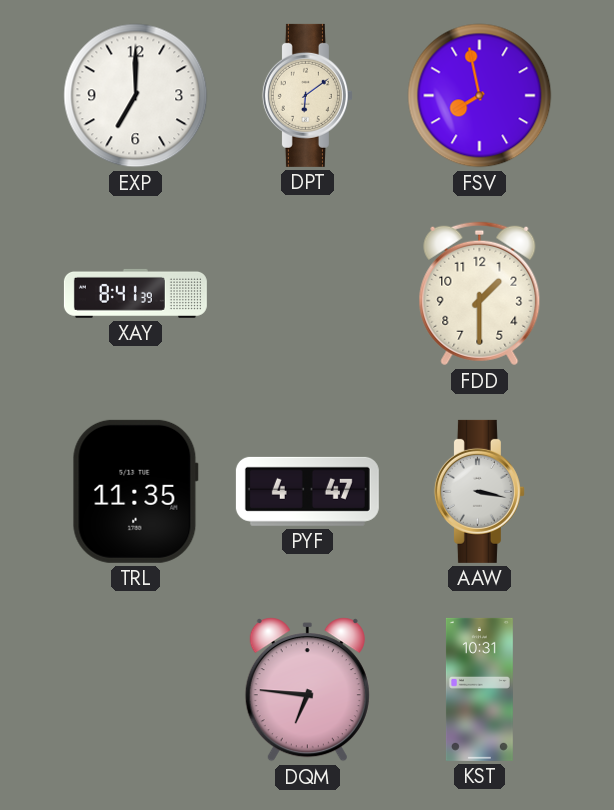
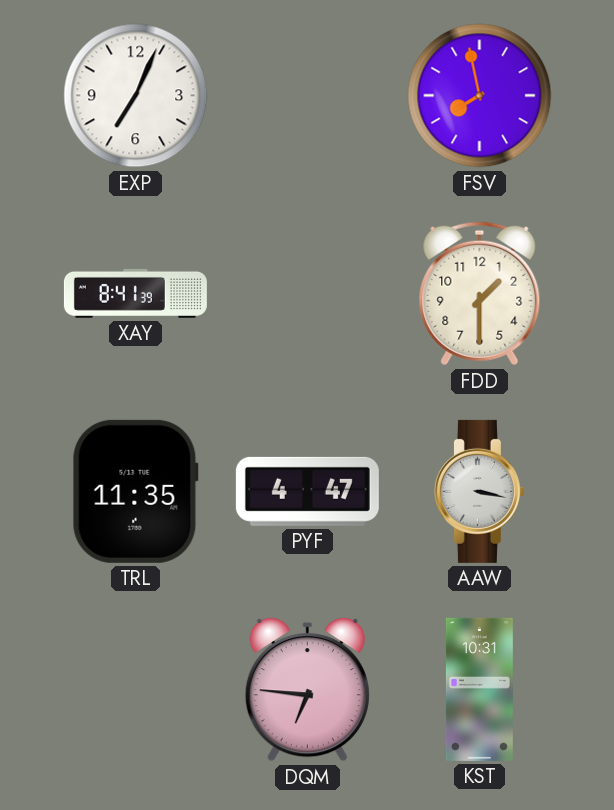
EXP: 7:00 -> 7:04
DPT: 6:09 -> none
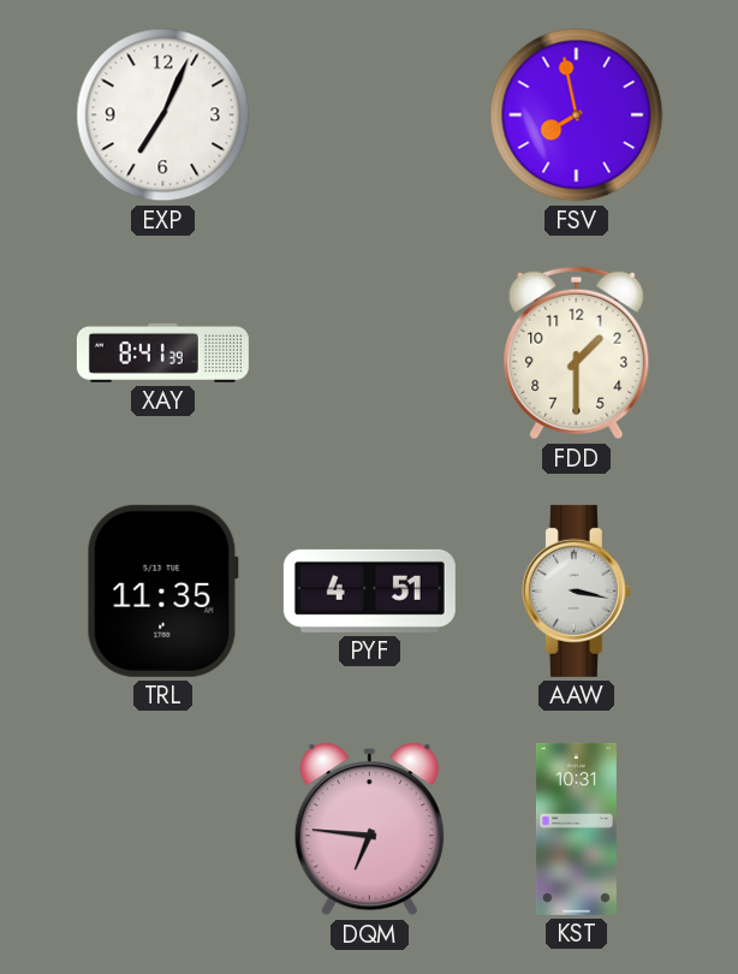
PYF: 4:47 -> 4:51
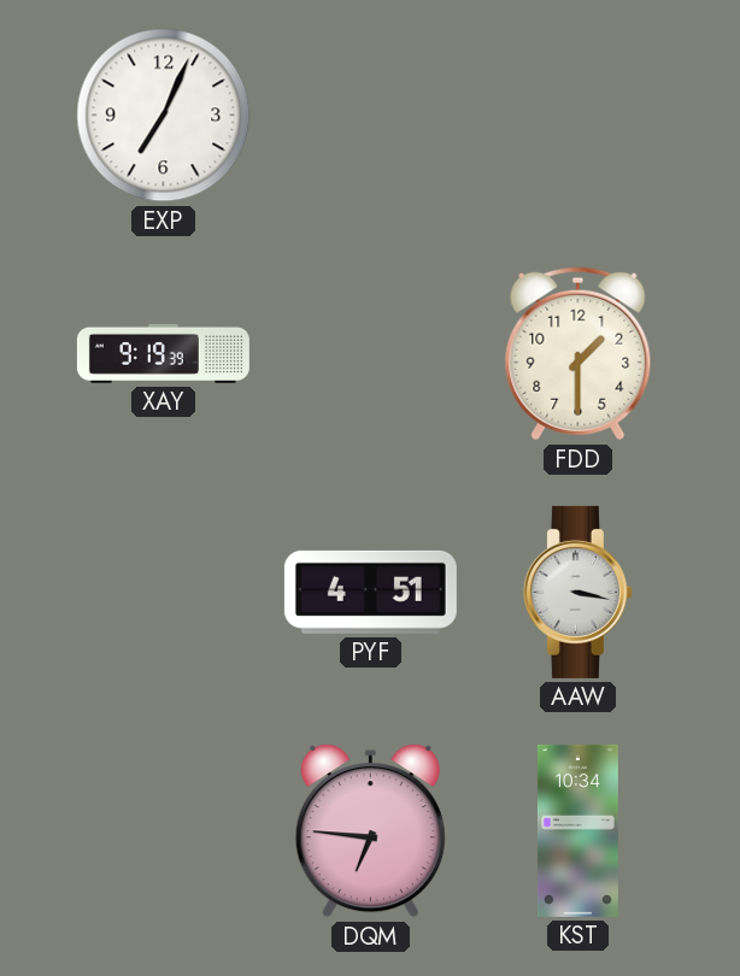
FSV: 7:58 -> none
XAY: 8:41 -> 9:19
TRL: 11:35 -> none
KST: 10:31 -> 10:34
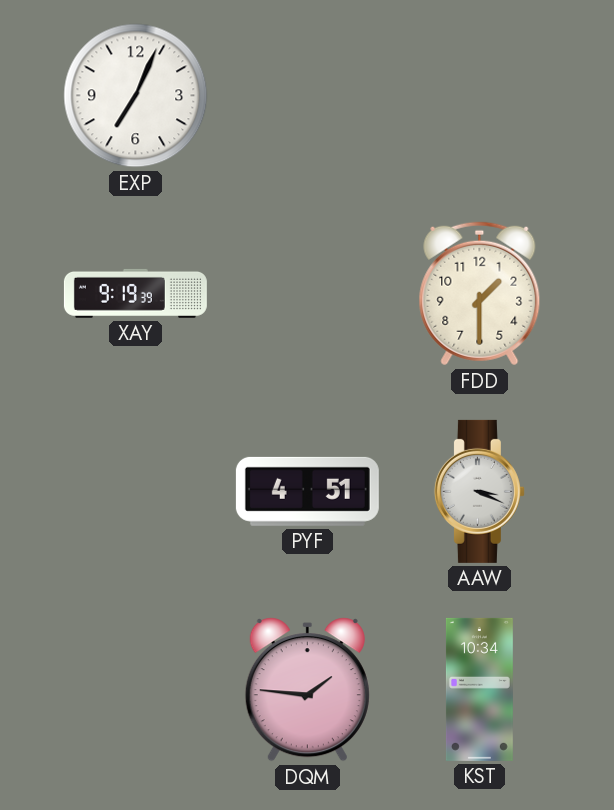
AAW: 3:17 -> 3:19
DQM: 6:46 -> 1:46
